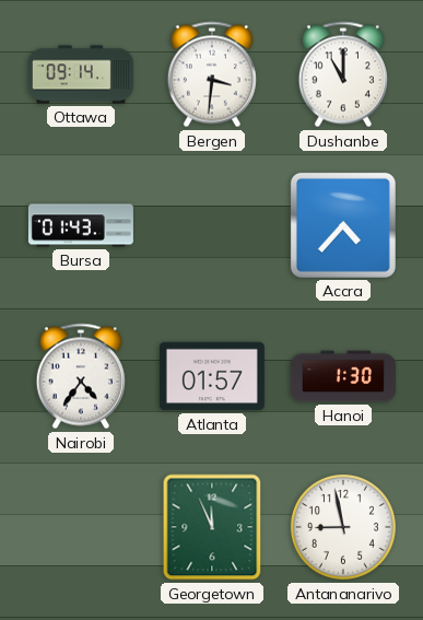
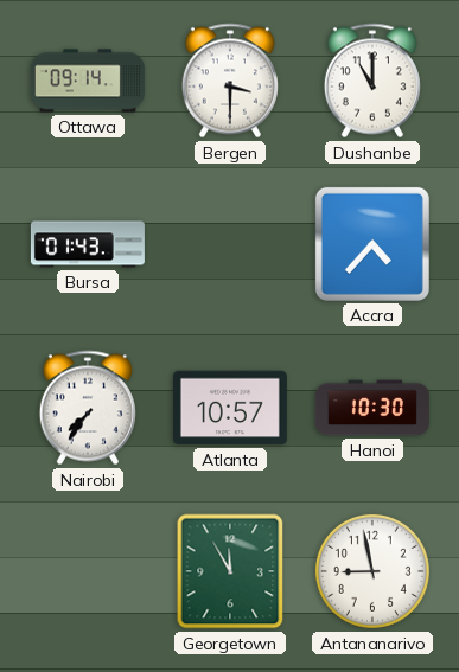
Bergen: 3:31 -> 3:30
Nairobi: 4:36 -> 7:36
Atlanta: 01:57 -> 10:57
Hanoi: 1:30 -> 10:30
Georgetown: 11:56 -> 11:55
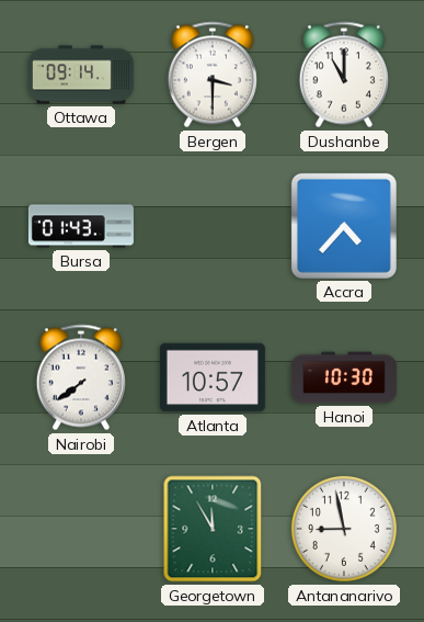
Nairobi: 7:36 -> 7:39
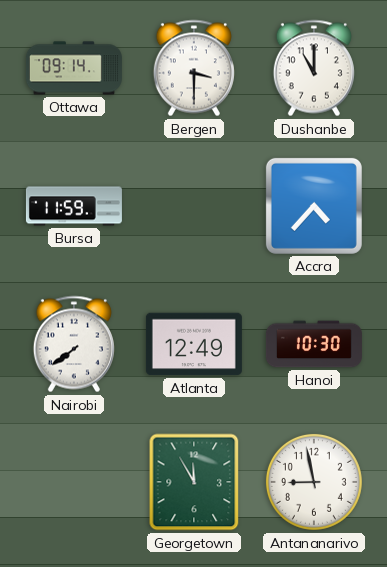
Bursa: 01:43 -> 11:59
Atlanta: 10:57 -> 12:49
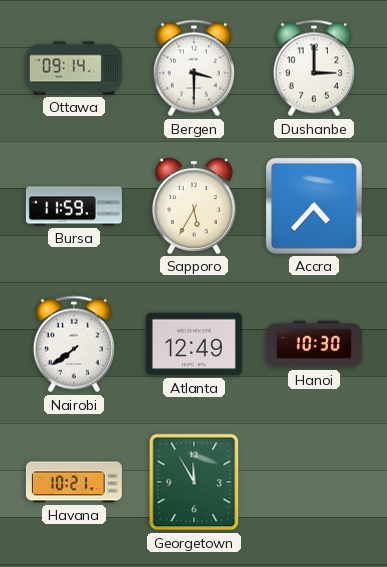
Dushanbe: 11:00 -> 3:00
Sapporo: none -> 5:35
Havana: none -> 10:21
Antananarivo: 8:58 -> none
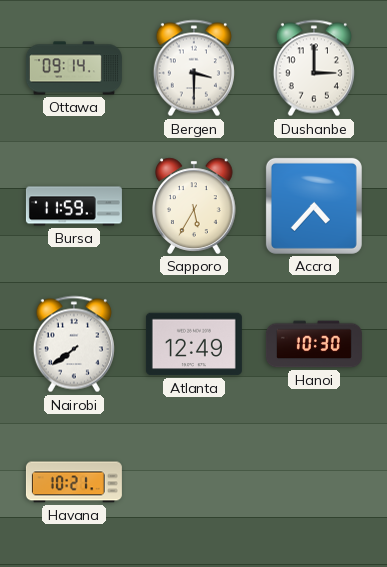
Georgetown: 11:55 -> none
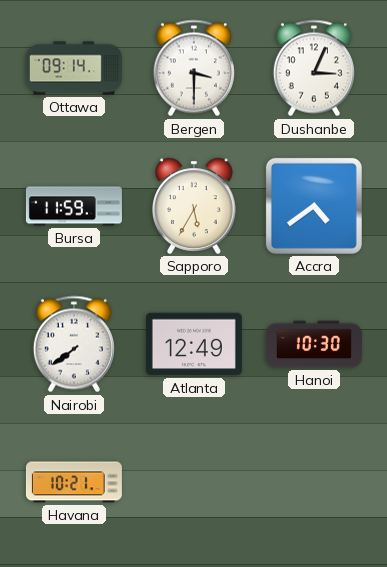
Dushanbe: 3:00 -> 3:04
Accra: 4:37 -> 4:39
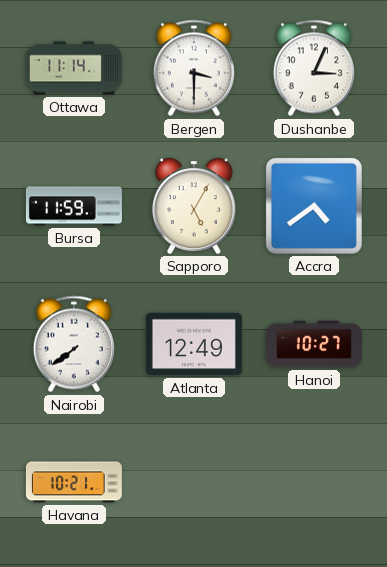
Ottawa: 09:14 -> 11:14
Sapporo: 5:35 -> 5:05
Hanoi: 10:30 -> 10:27
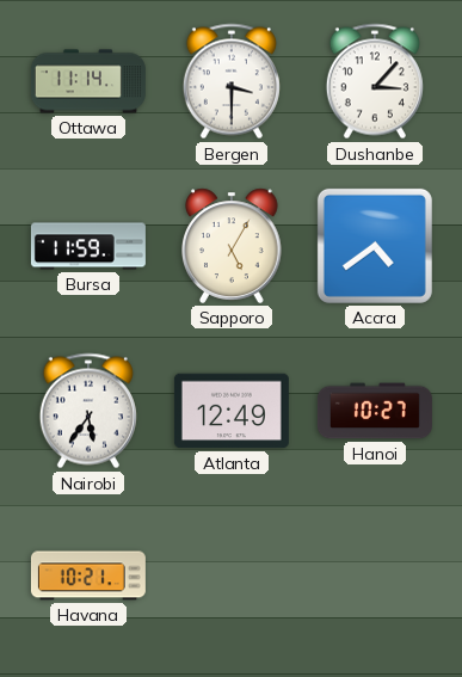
Dushanbe: 3:04 -> 3:07
Nairobi: 7:39 -> 5:36
